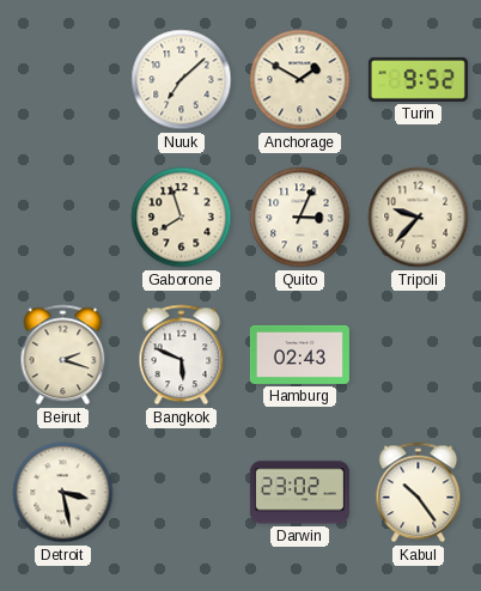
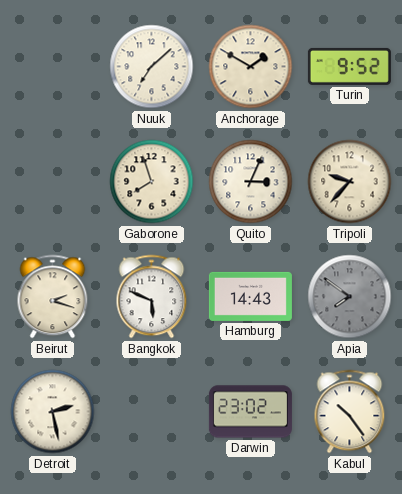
Hamburg: 02:43 -> 14:43
Apia: none -> 7:51
Detroit: 3:28 -> 2:28
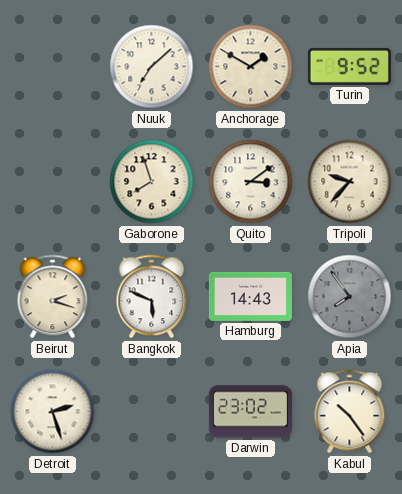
Quito: 3:04 -> 3:09
Apia: 7:51 -> 7:54
Detroit: 2:28 -> 2:27
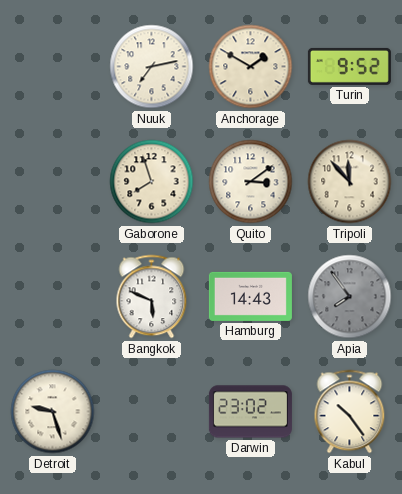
Nuuk: 7:08 -> 7:13
Tripoli: 9:37 -> 11:53
Beirut: 2:18 -> none
Detroit: 2:27 -> 9:27
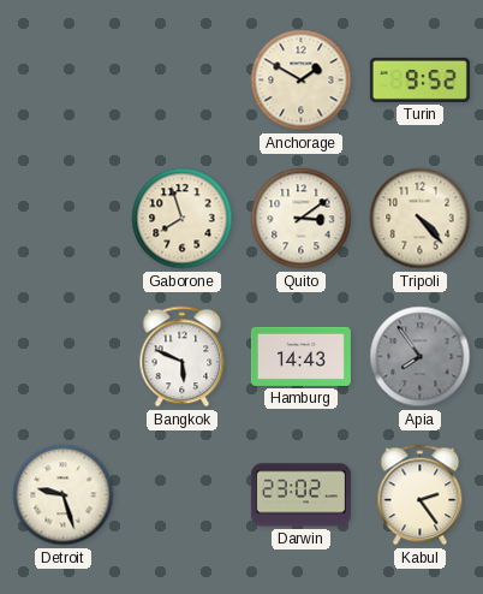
Nuuk: 7:13 -> none
Tripoli: 11:53 -> 4:23
Kabul: 10:24 -> 2:24
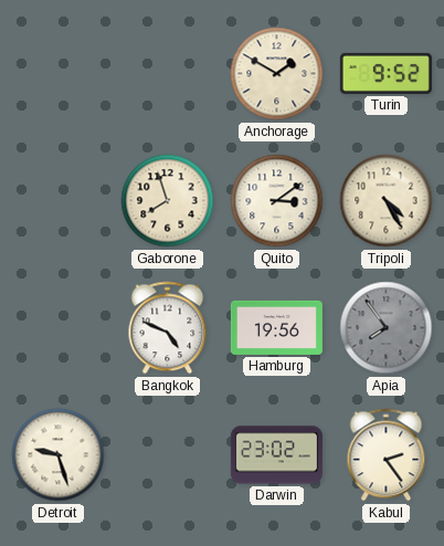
Tripoli: 4:23 -> 4:25
Bangkok: 5:49 -> 4:49
Hamburg: 14:43 -> 19:56
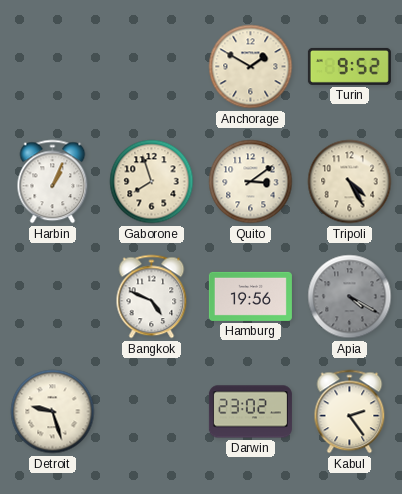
Harbin: none -> 1:04
Apia: 7:54 -> 4:20
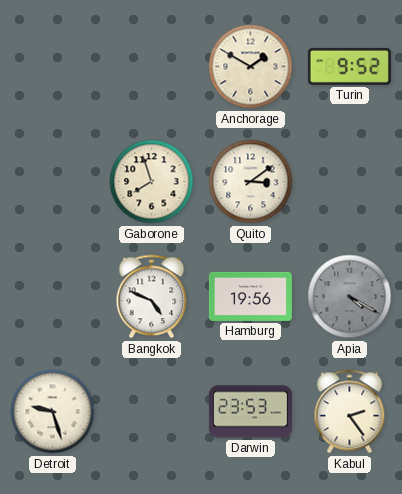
Harbin: 1:04 -> none
Tripoli: 4:25 -> none
Darwin: 23:02 -> 23:53
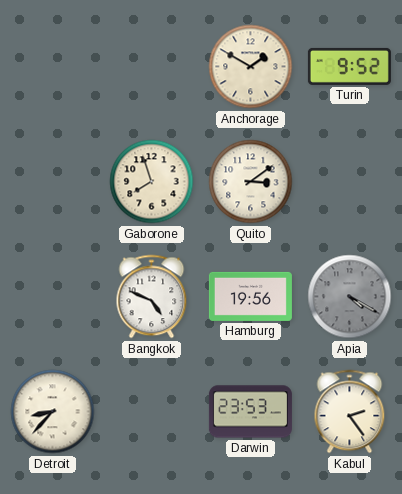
Detroit: 9:27 -> 8:37
